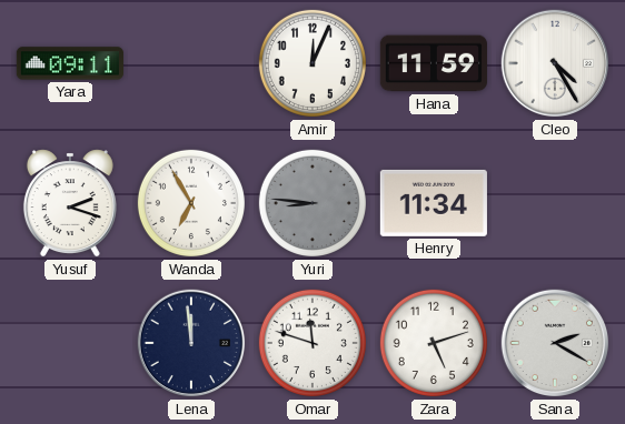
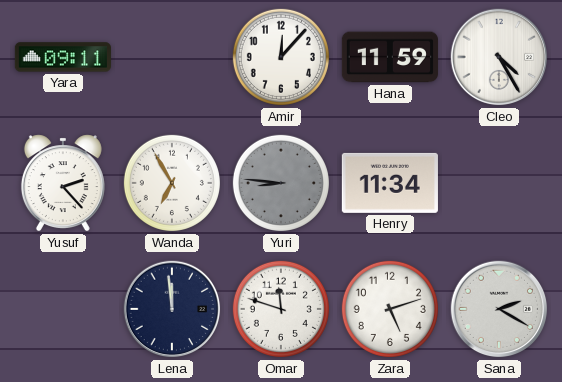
Amir: 12:04 -> 12:07
Yusuf: 2:18 -> 2:23
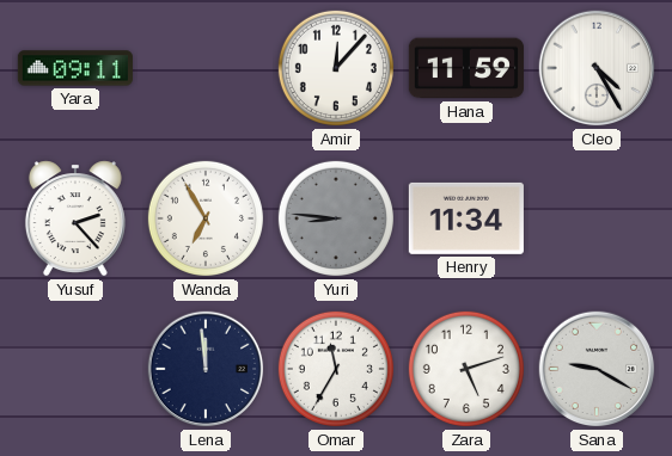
Omar: 11:48 -> 11:35
Sana: 2:20 -> 9:20
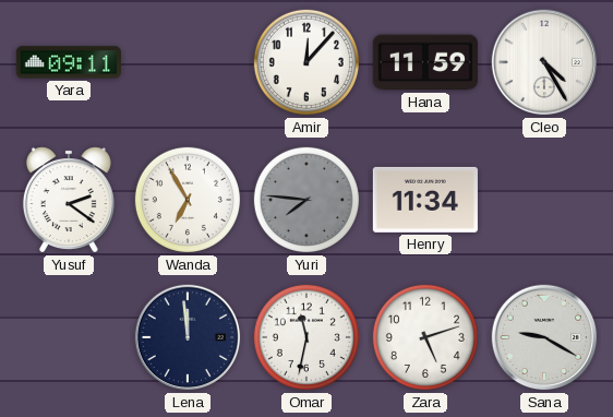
Yusuf: 2:23 -> 2:21
Yuri: 8:46 -> 7:46
Omar: 11:35 -> 11:32
